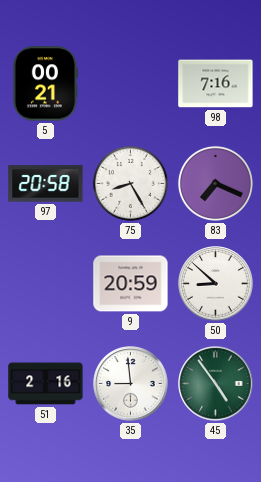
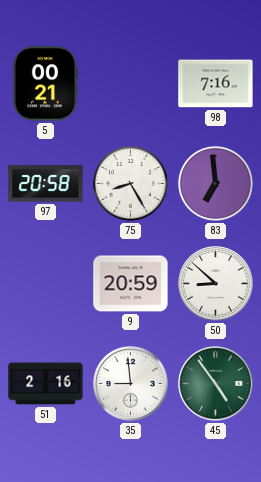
83: 7:19 -> 6:59
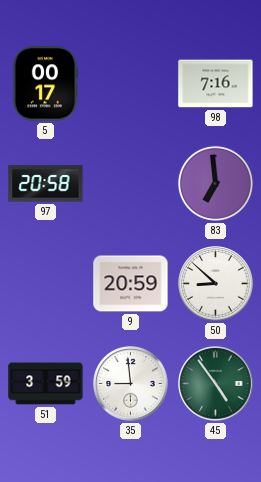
5: 00:21 -> 00:17
75: 8:25 -> none
51: 2:16 -> 3:59
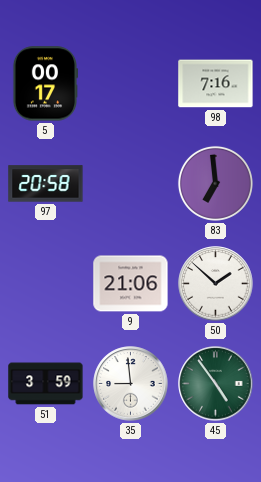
9: 20:59 -> 21:06
50: 8:52 -> 1:52
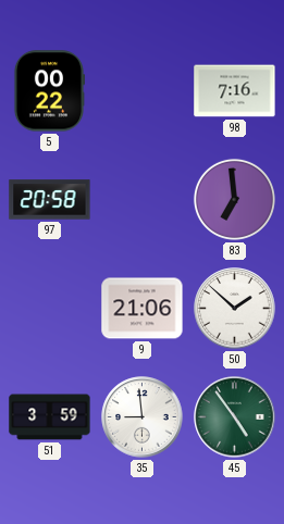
5: 00:17 -> 00:22
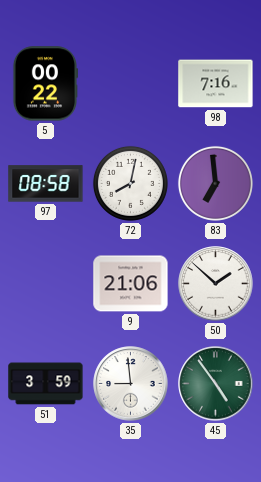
97: 20:58 -> 08:58
72: none -> 8:02
